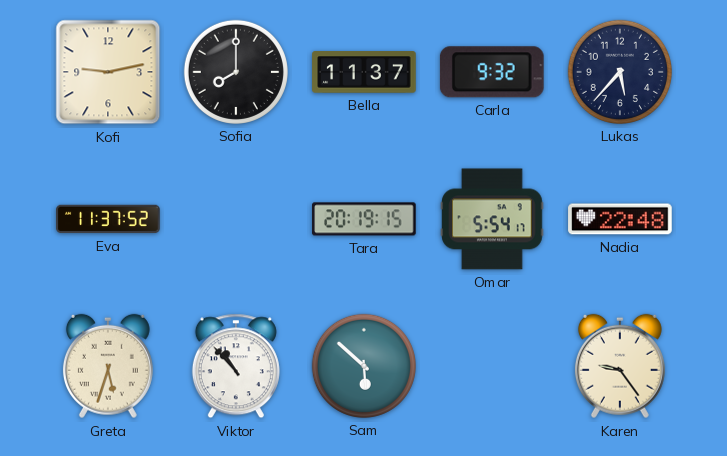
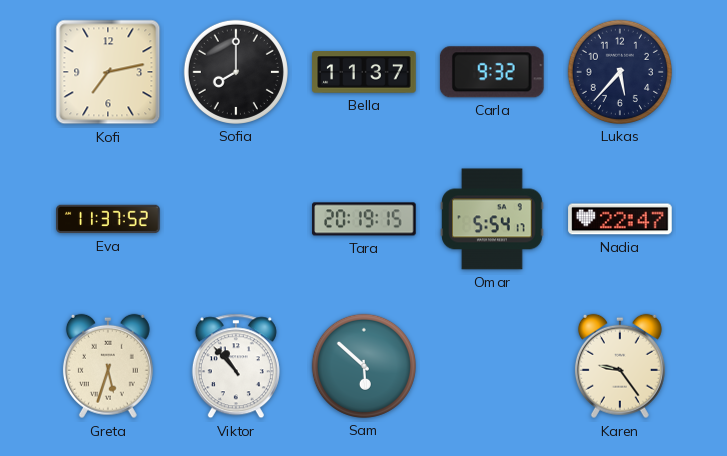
Kofi: 9:13 -> 7:13
Nadia: 22:48 -> 22:47
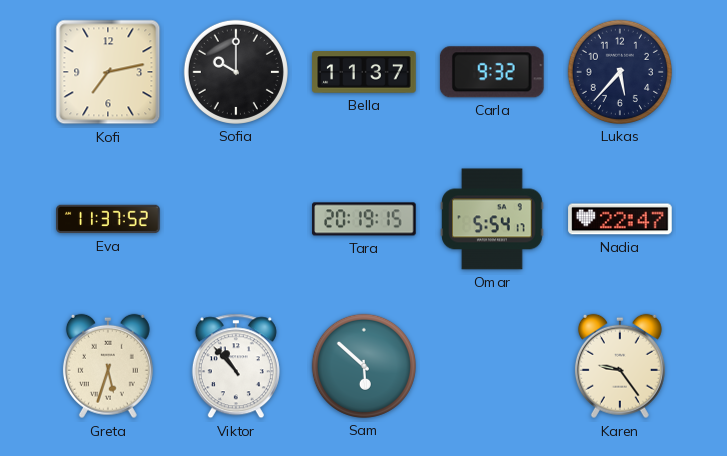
Sofia: 8:00 -> 10:00
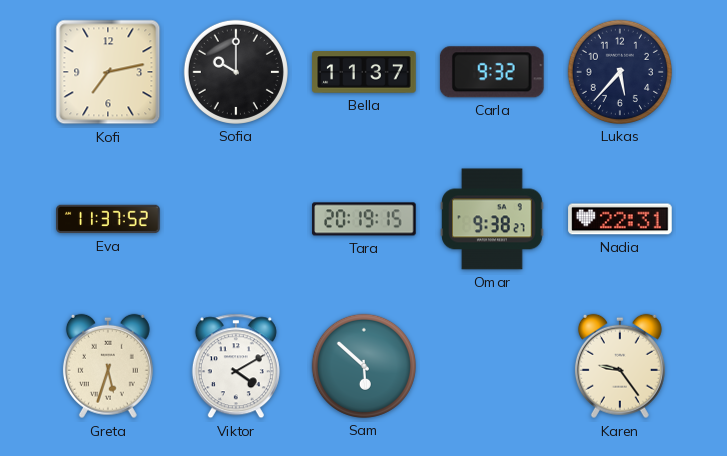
Omar: 5:54 -> 9:38
Nadia: 22:47 -> 22:31
Viktor: 10:53 -> 4:10
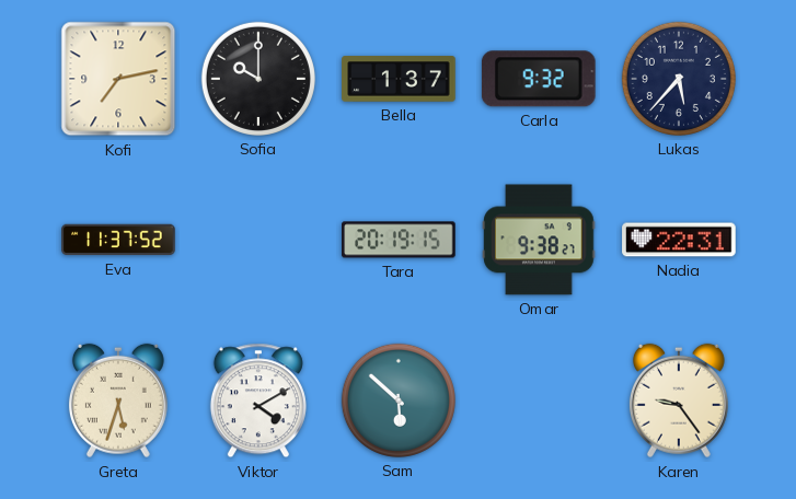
Bella: 11:37 -> 1:37
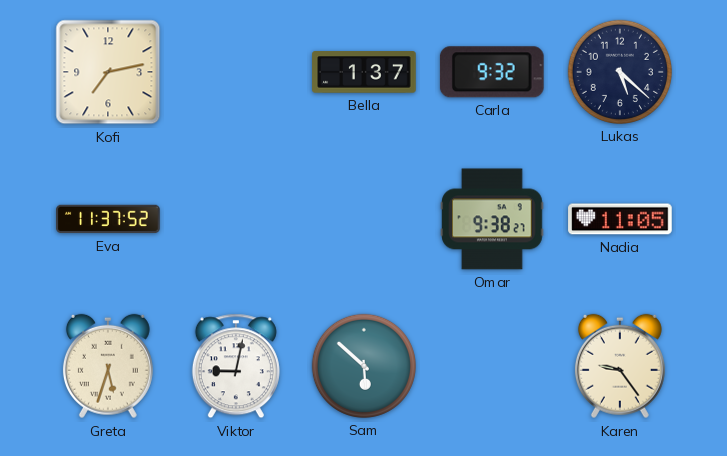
Sofia: 10:00 -> none
Lukas: 5:37 -> 5:22
Tara: 20:19 -> none
Nadia: 22:31 -> 11:05
Viktor: 4:10 -> 9:02
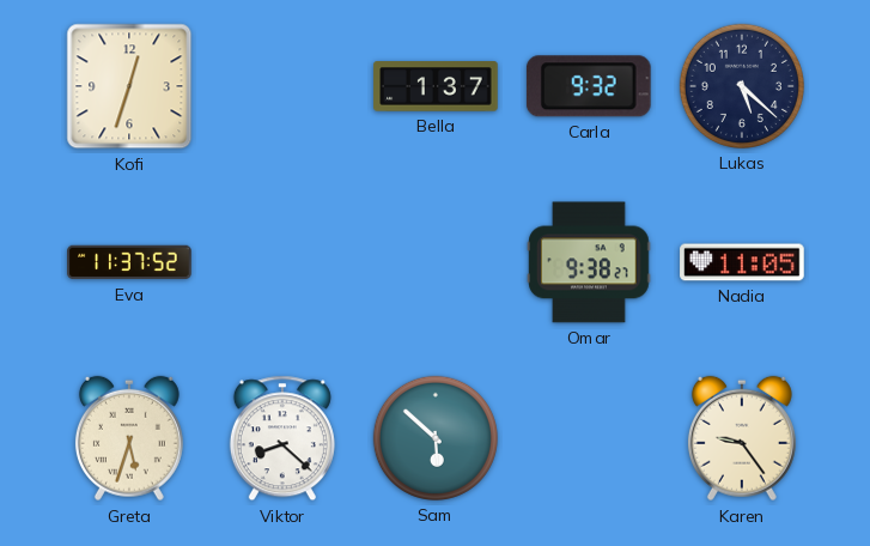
Kofi: 7:13 -> 12:33
Viktor: 9:02 -> 8:22
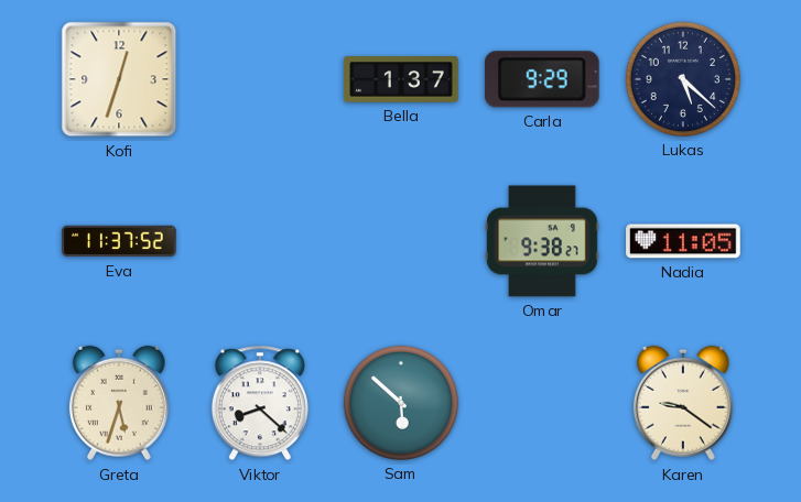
Carla: 9:32 -> 9:29
Karen: 9:24 -> 9:21
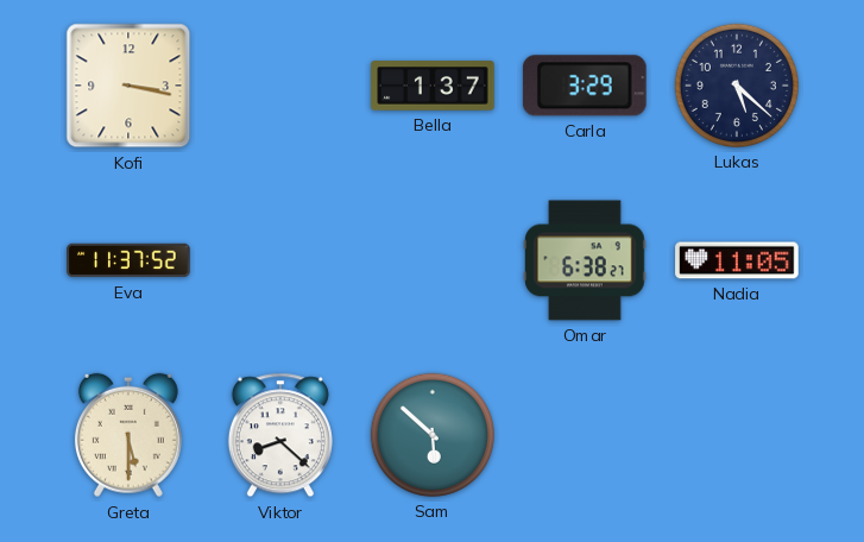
Kofi: 12:33 -> 3:17
Carla: 9:29 -> 3:29
Omar: 9:38 -> 6:38
Greta: 5:33 -> 5:30
Karen: 9:21 -> none
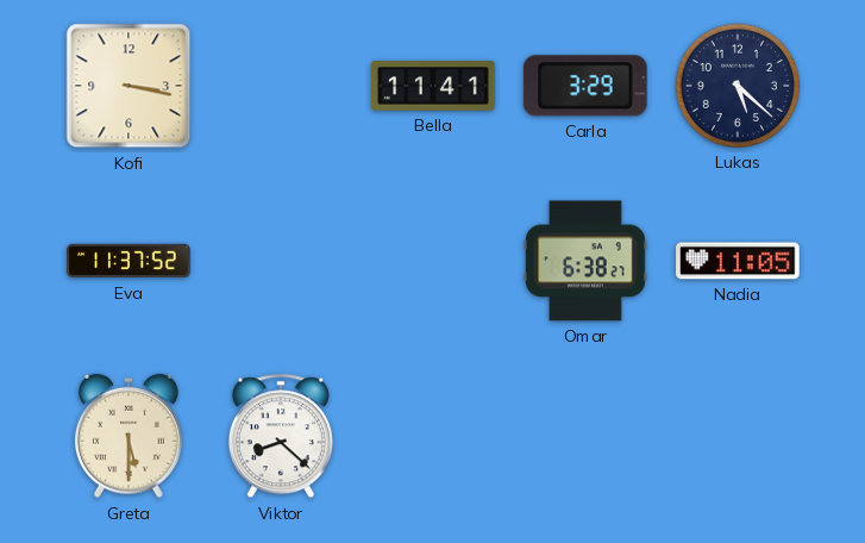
Bella: 1:37 -> 11:41
Sam: 5:52 -> none
